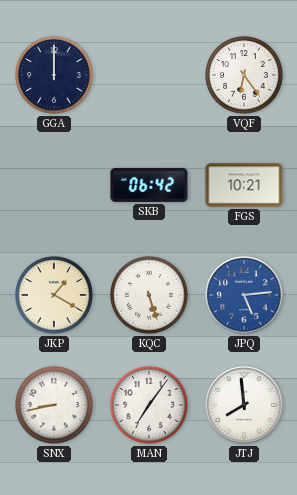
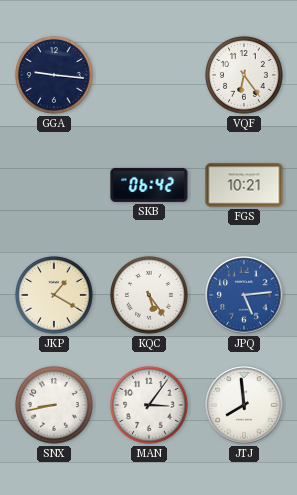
GGA: 12:00 -> 9:16
KQC: 5:27 -> 5:24
MAN: 7:06 -> 3:06
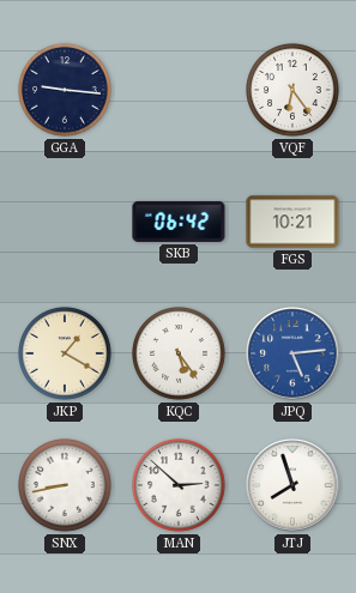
MAN: 3:06 -> 2:52
JTJ: 7:59 -> 7:57
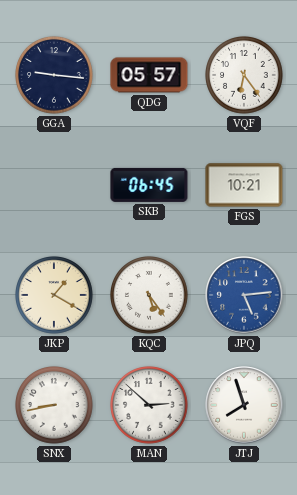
QDG: none -> 05:57
SKB: 06:42 -> 06:45
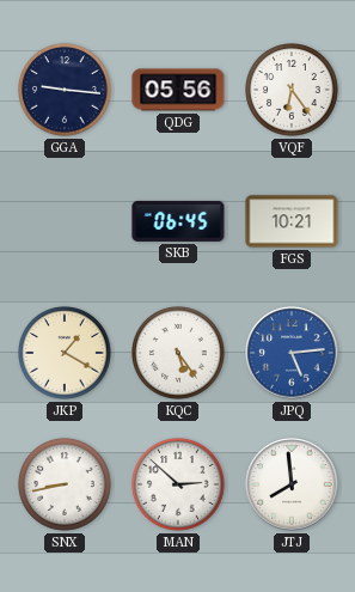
QDG: 05:57 -> 05:56
JTJ: 7:57 -> 7:59
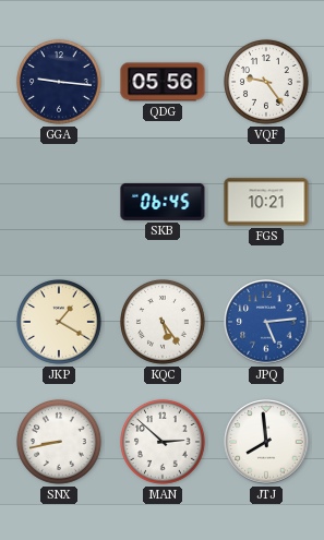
VQF: 6:24 -> 9:24
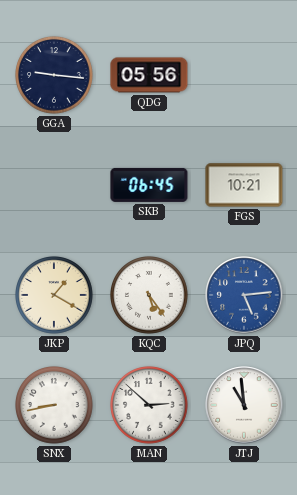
VQF: 9:24 -> none
JTJ: 7:59 -> 10:59
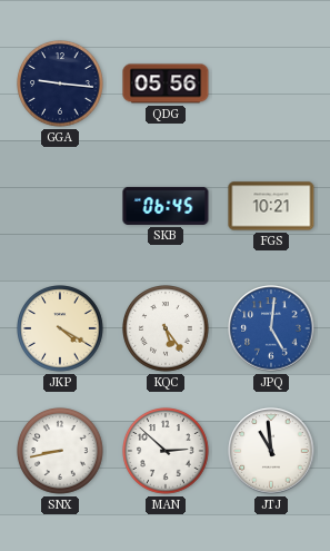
JKP: 1:20 -> 4:20
JPQ: 5:14 -> 5:01
